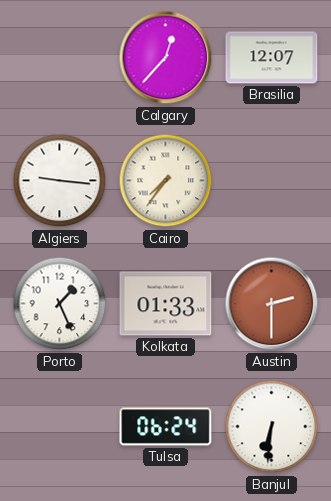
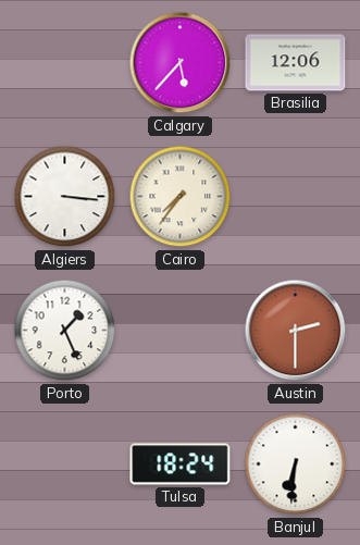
Calgary: 12:37 -> 5:37
Brasilia: 12:07 -> 12:06
Algiers: 9:16 -> 3:16
Kolkata: 01:33 -> none
Tulsa: 06:24 -> 18:24
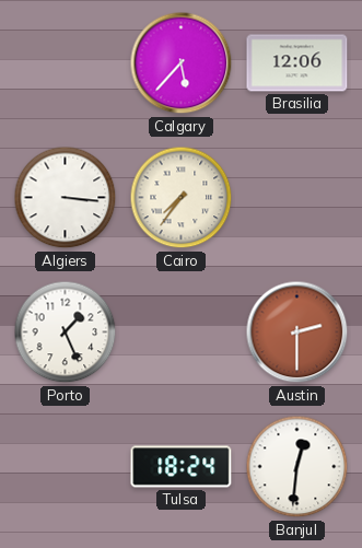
Banjul: 6:31 -> 12:31
